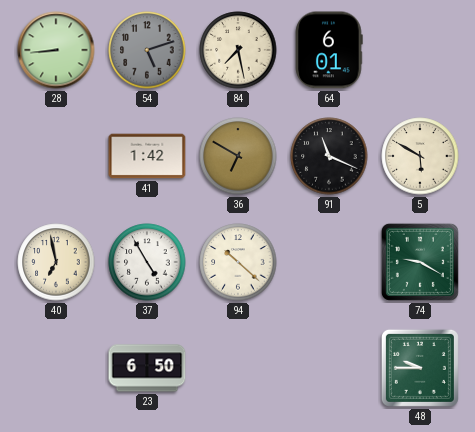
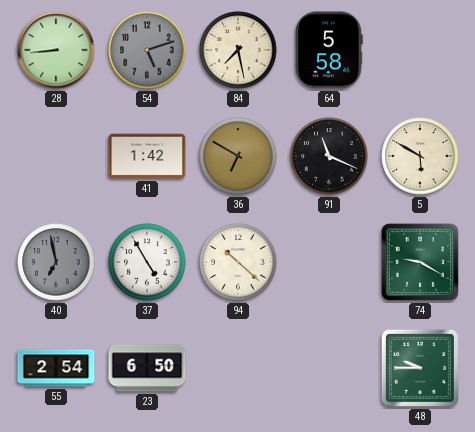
64: 6:01 -> 5:58
40 dial: cream -> grey
55: none -> 2:54
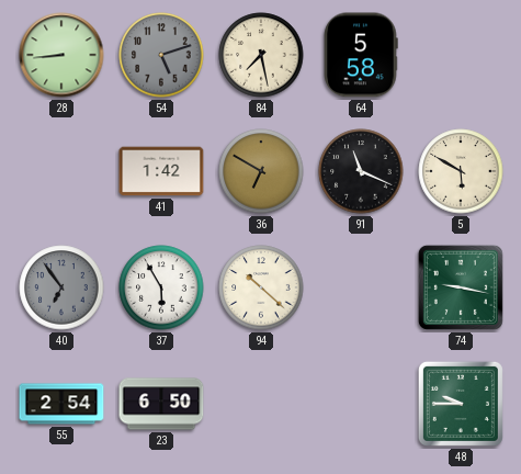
40: 6:58 -> 6:54
37: 4:55 -> 5:55
74: 9:20 -> 9:17
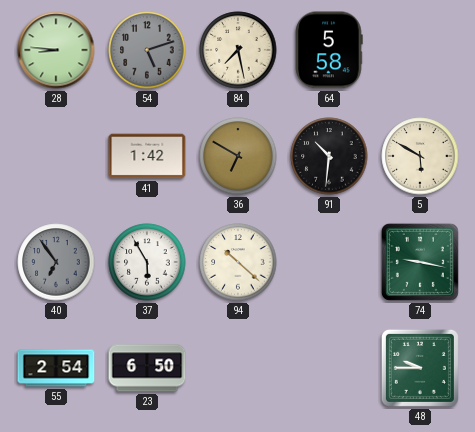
28: 8:44 -> 8:46
91: 11:19 -> 10:31
